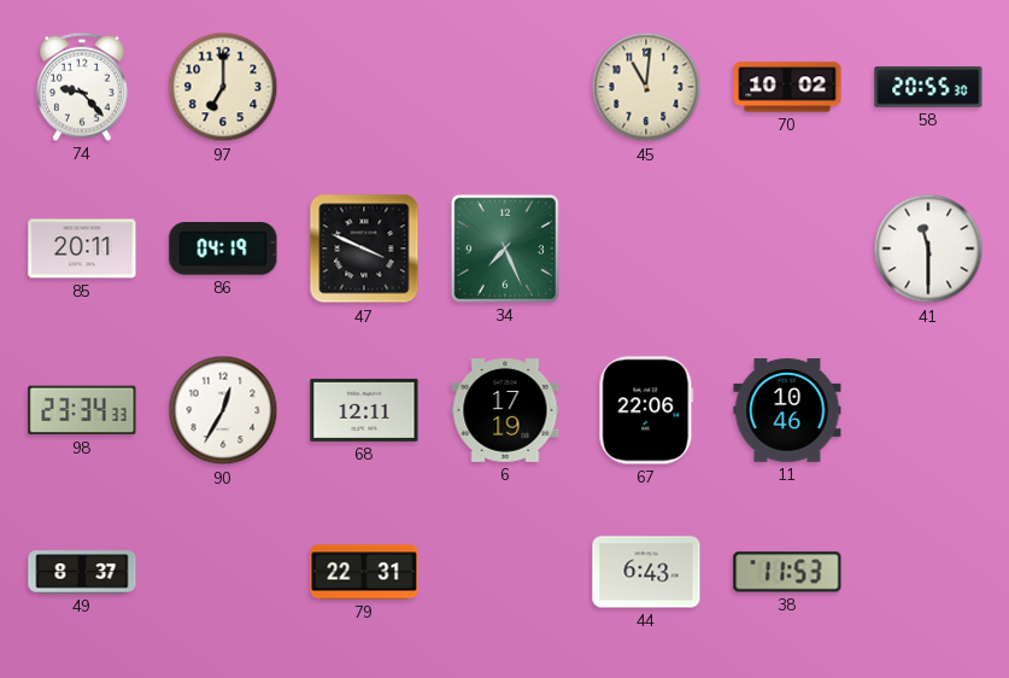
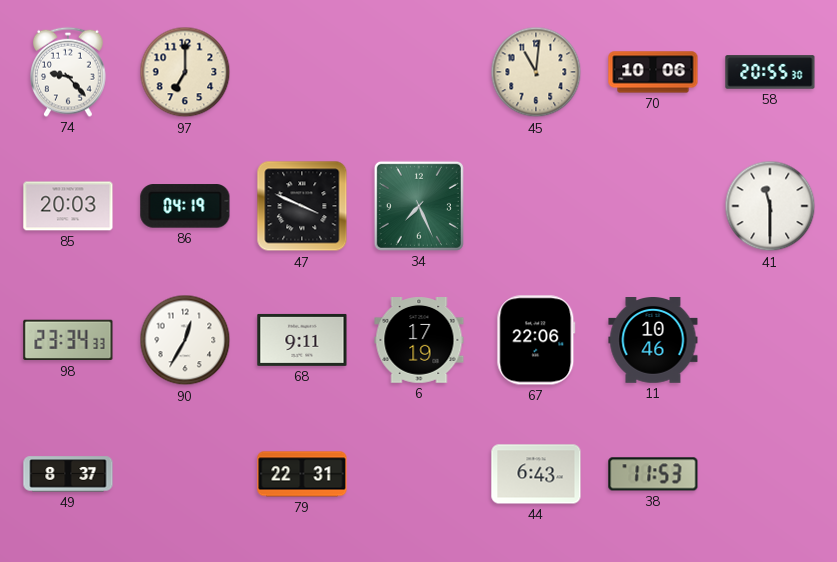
70: 10:02 -> 10:06
85: 20:11 -> 20:03
68: 12:11 -> 9:11
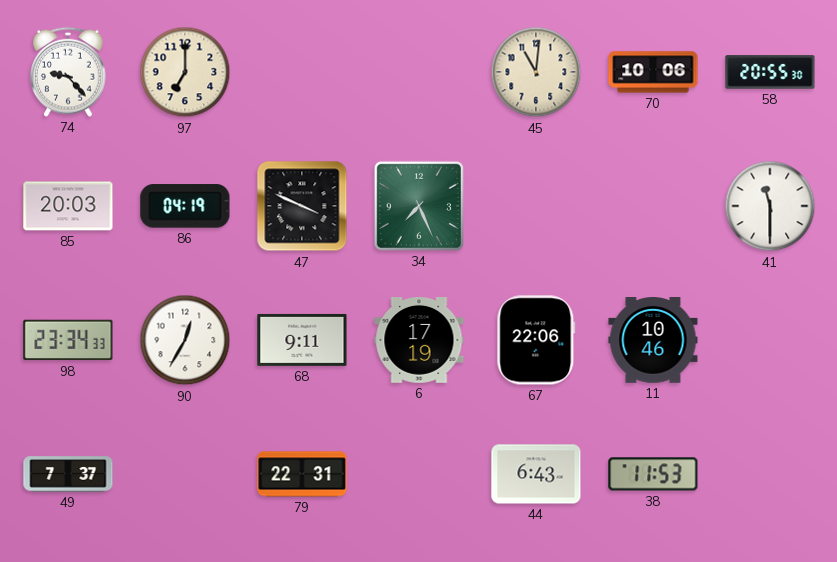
49: 8:37 -> 7:37
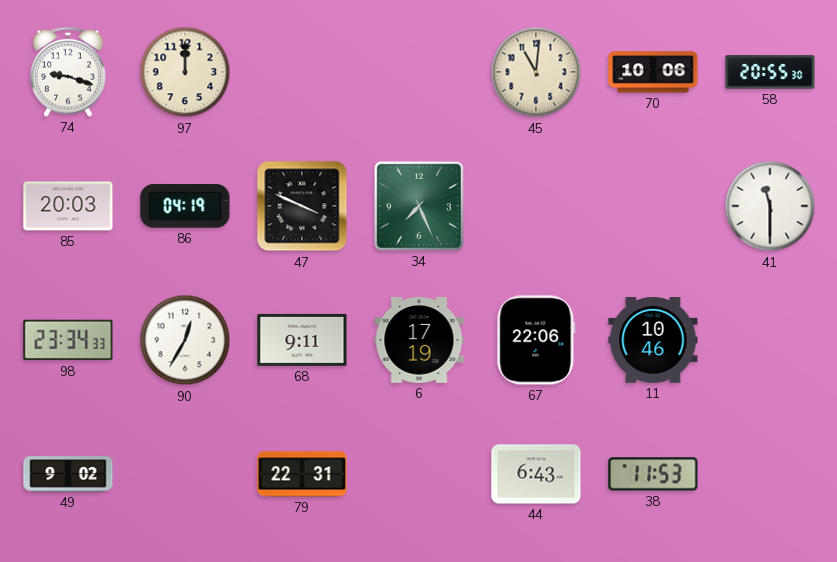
74: 9:23 -> 9:18
97: 7:00 -> 12:00
49: 7:37 -> 9:02
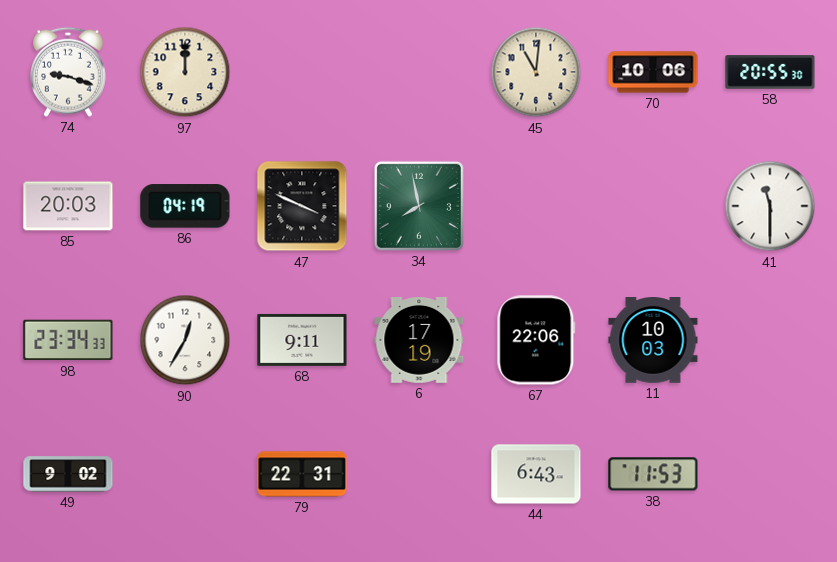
34: 7:26 -> 7:58
11: 10:46 -> 10:03
